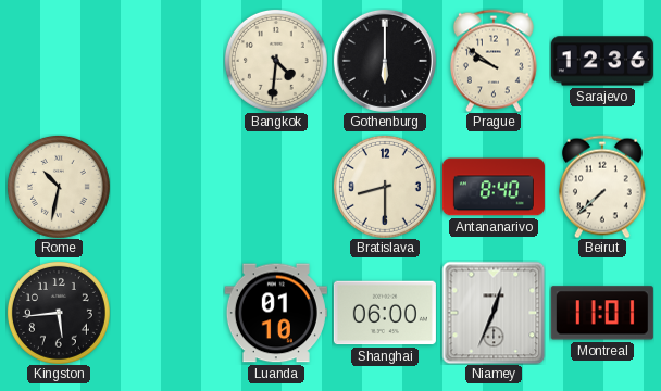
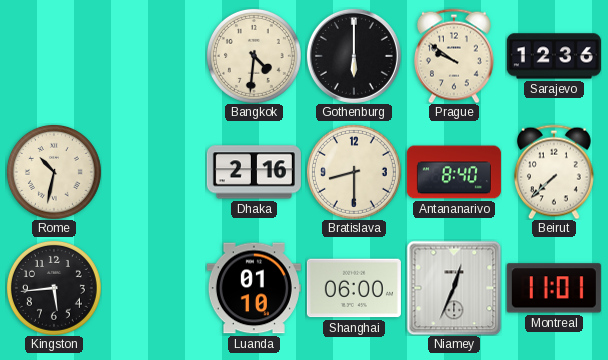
Dhaka: none -> 2:16
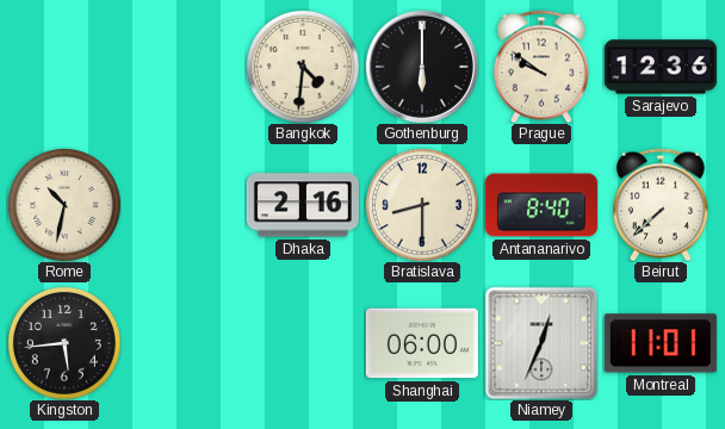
Luanda: 01:10 -> none
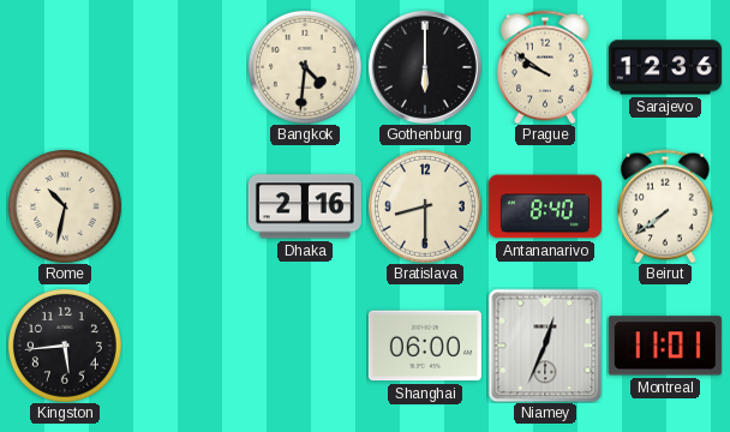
Beirut: 7:38 -> 7:39
